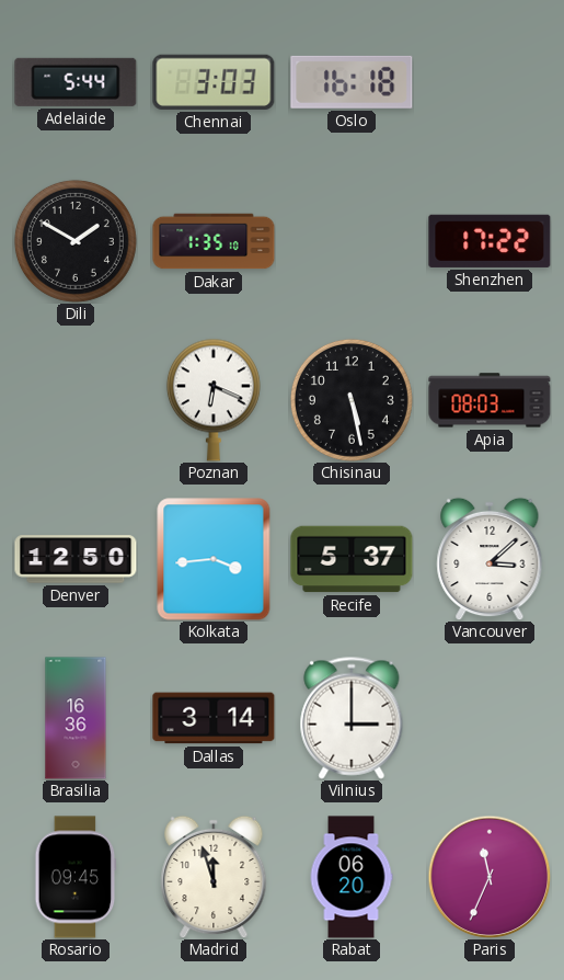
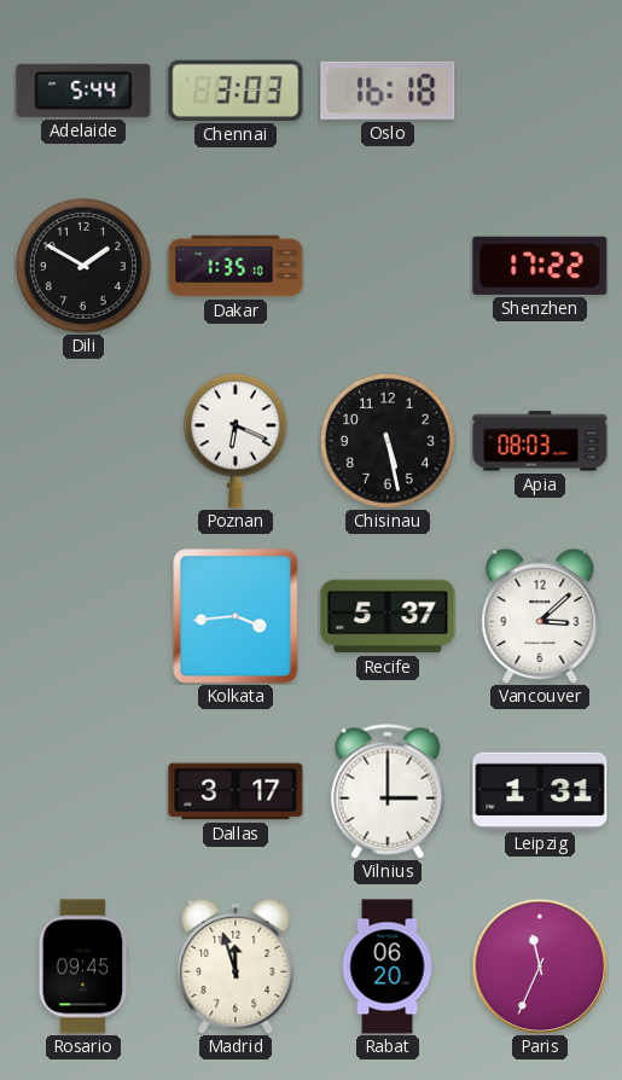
Denver: 12:50 -> none
Brasilia: 16:36 -> none
Dallas: 3:14 -> 3:17
Leipzig: none -> 1:31
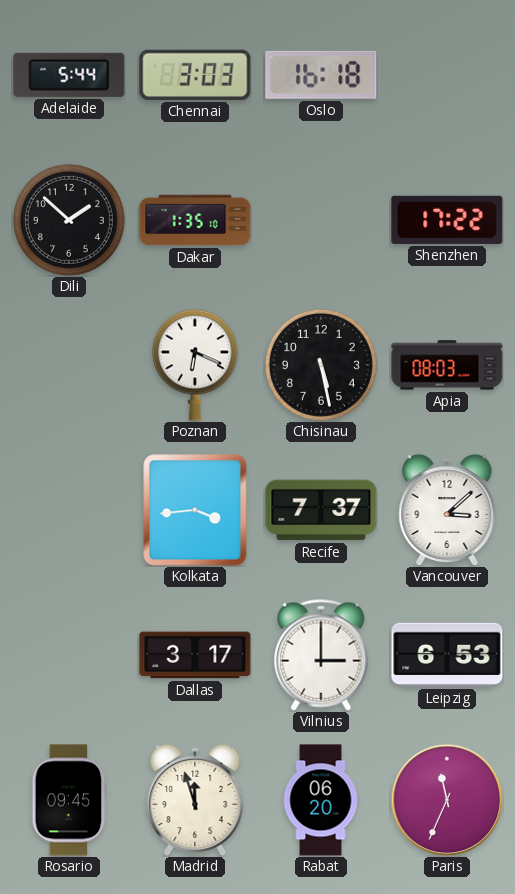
Dili: 1:50 -> 1:52
Recife: 5:37 -> 7:37
Leipzig: 1:31 -> 6:53
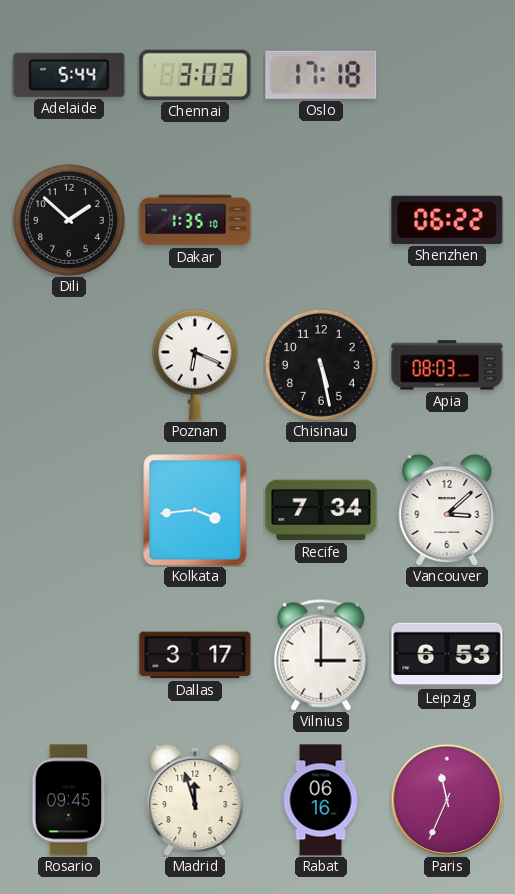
Oslo: 16:18 -> 17:18
Shenzhen: 17:22 -> 06:22
Recife: 7:37 -> 7:34
Rabat: 06:20 -> 06:16
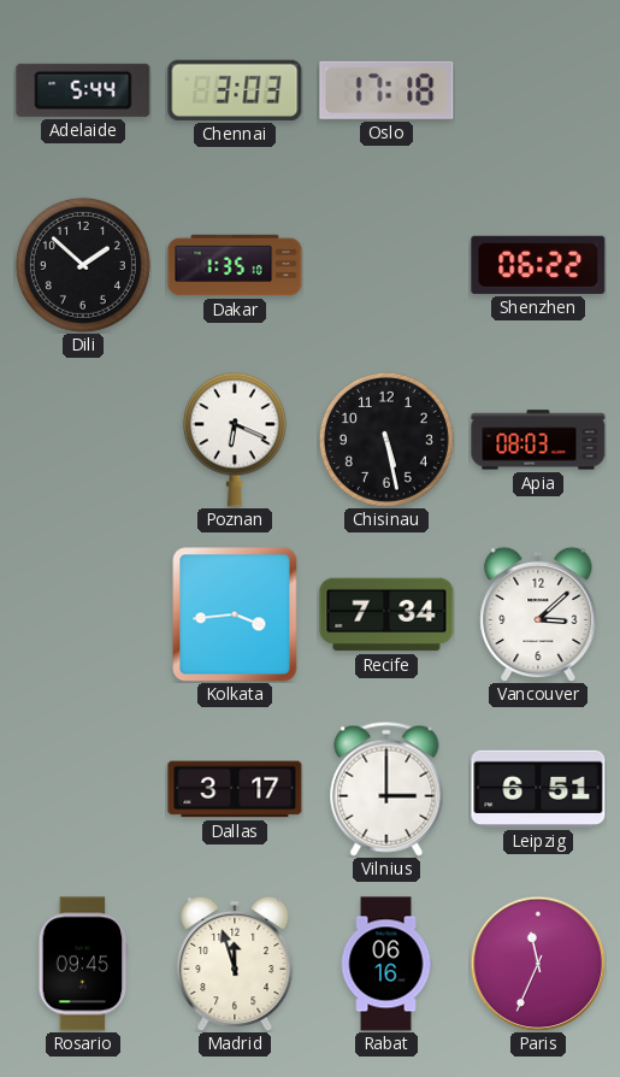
Leipzig: 6:53 -> 6:51
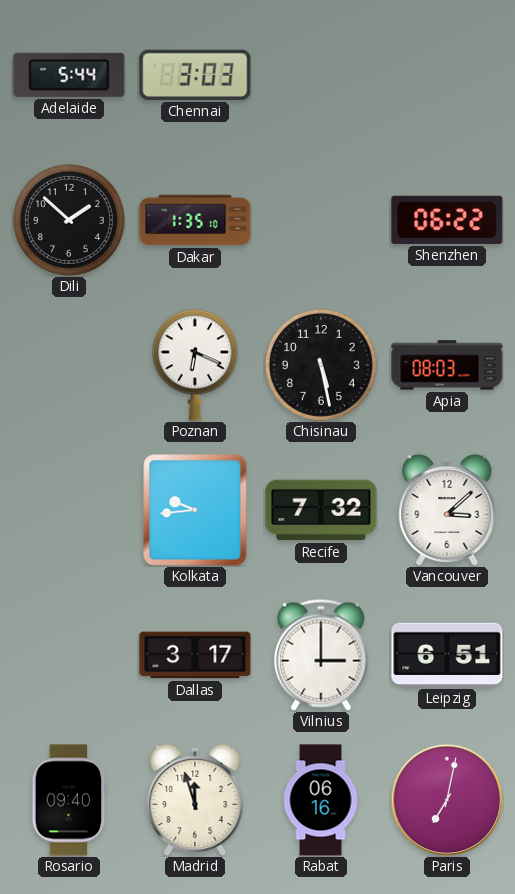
Oslo: 17:18 -> none
Kolkata: 3:44 -> 9:44
Recife: 7:34 -> 7:32
Rosario: 09:45 -> 09:40
Paris: 11:34 -> 7:02
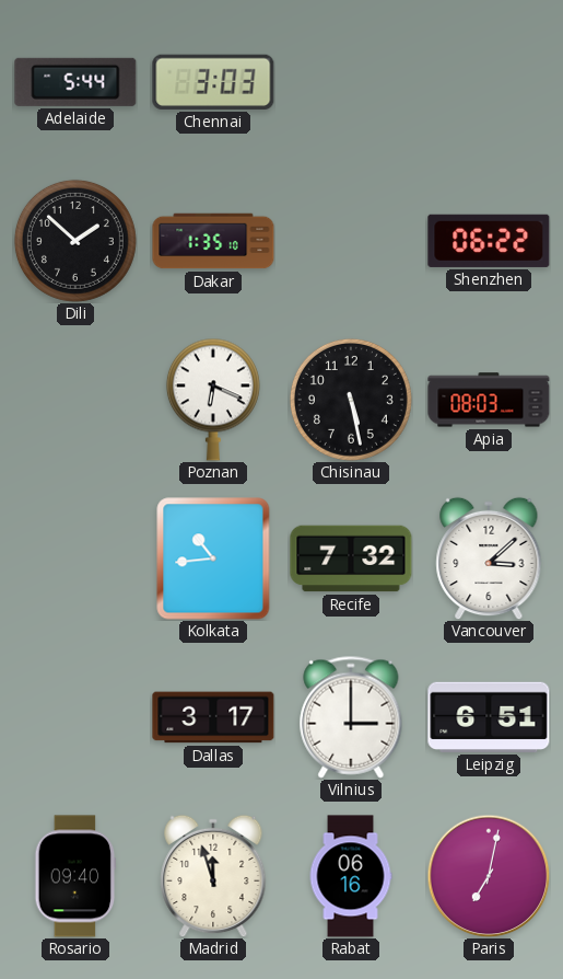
Kolkata: 9:44 -> 10:44
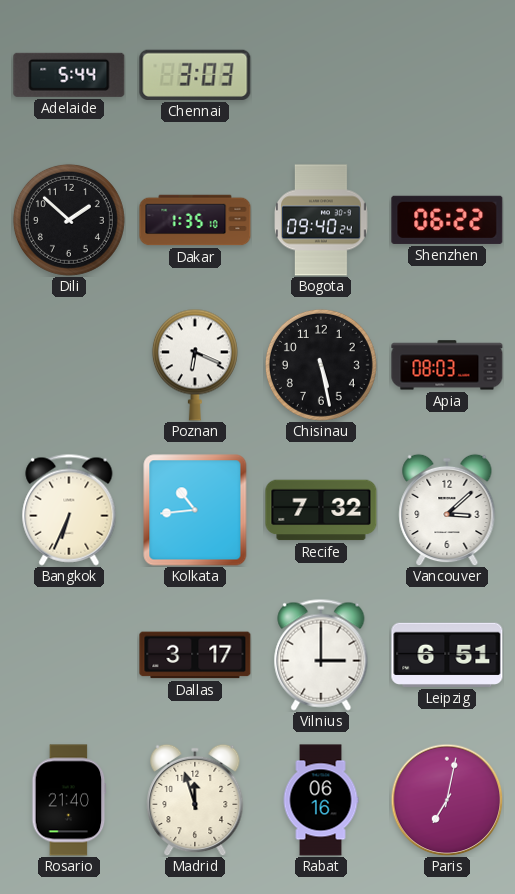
Bogota: none -> 09:40
Bangkok: none -> 6:34
Rosario: 09:40 -> 21:40
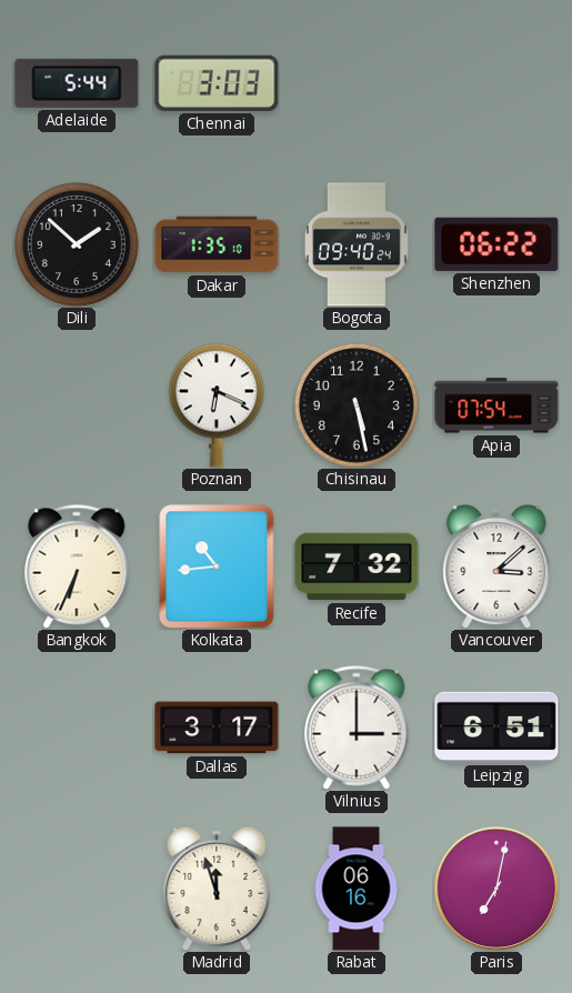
Apia: 08:03 -> 07:54
Rosario: 21:40 -> none
